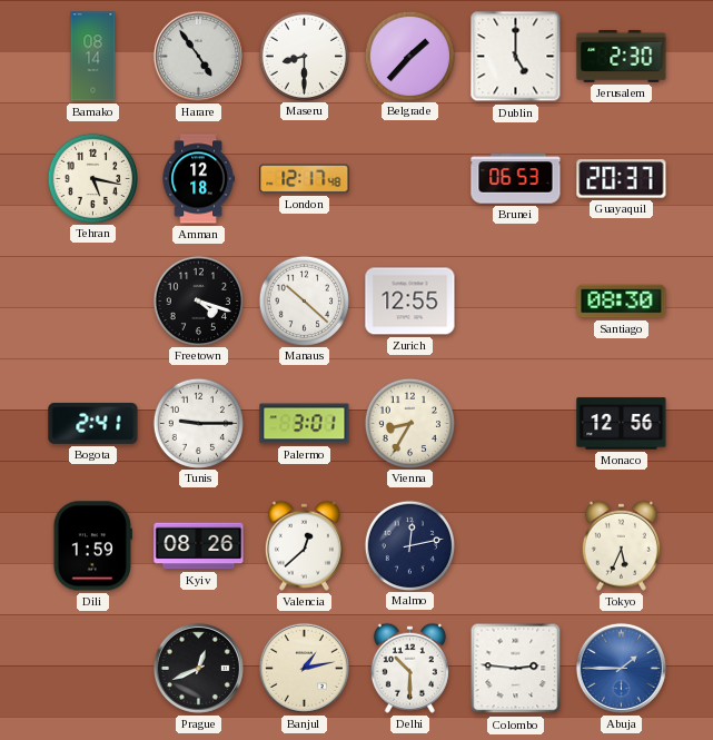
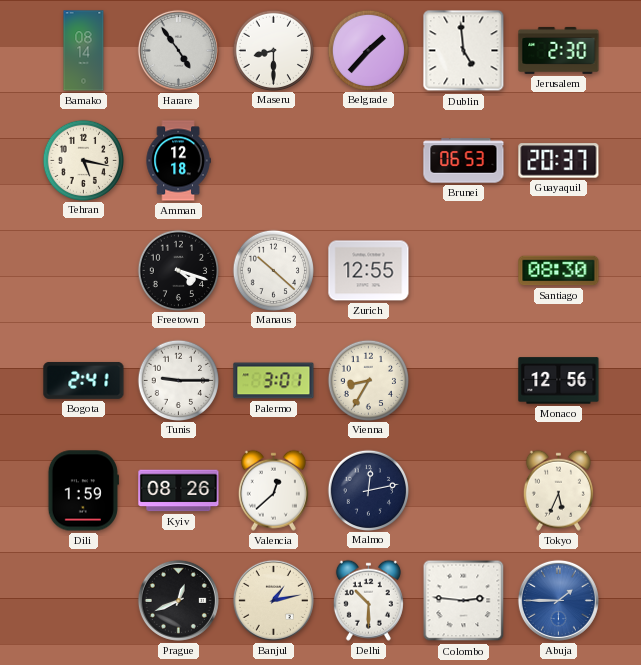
Dublin: 5:00 -> 4:59
London: 12:17 -> none
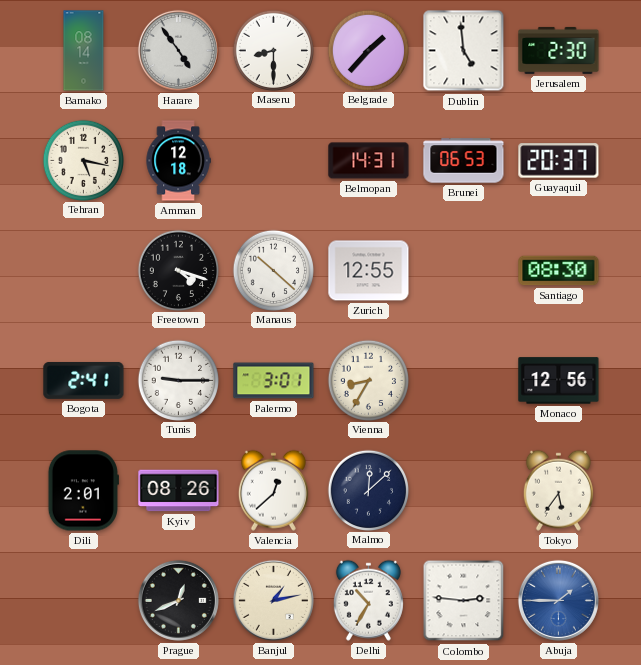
Belmopan: none -> 14:31
Dili: 1:59 -> 2:01
Malmo: 12:13 -> 12:08
Tokyo: 5:34 -> 5:36
Delhi: 10:30 -> 10:35
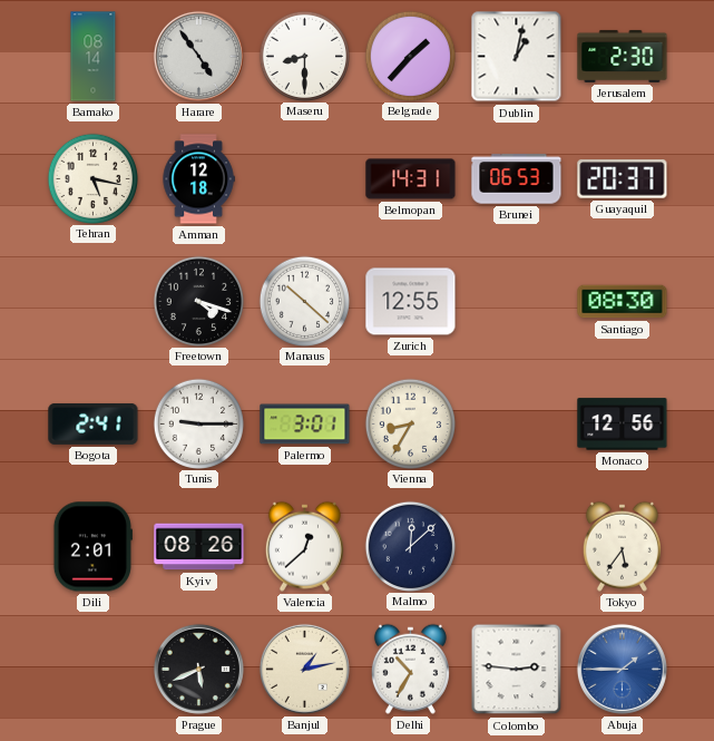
Dublin: 4:59 -> 1:02
Prague: 12:41 -> 5:41
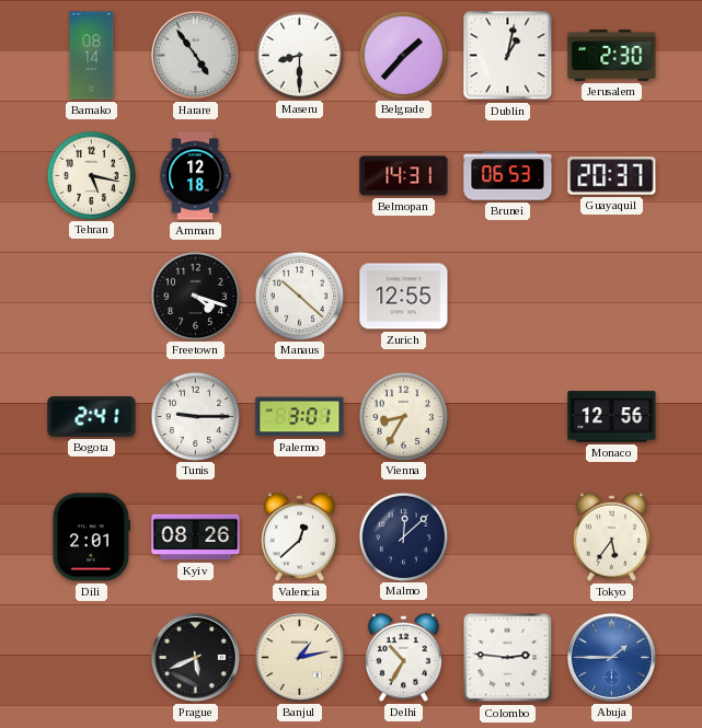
Santiago: 08:30 -> none
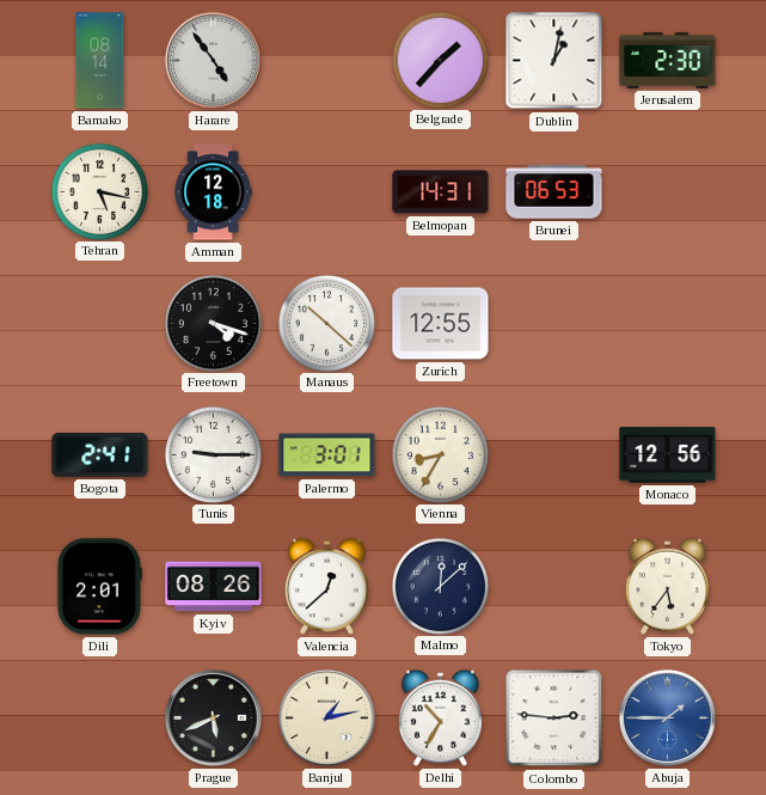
Maseru: 8:30 -> none
Guayaquil: 20:37 -> none
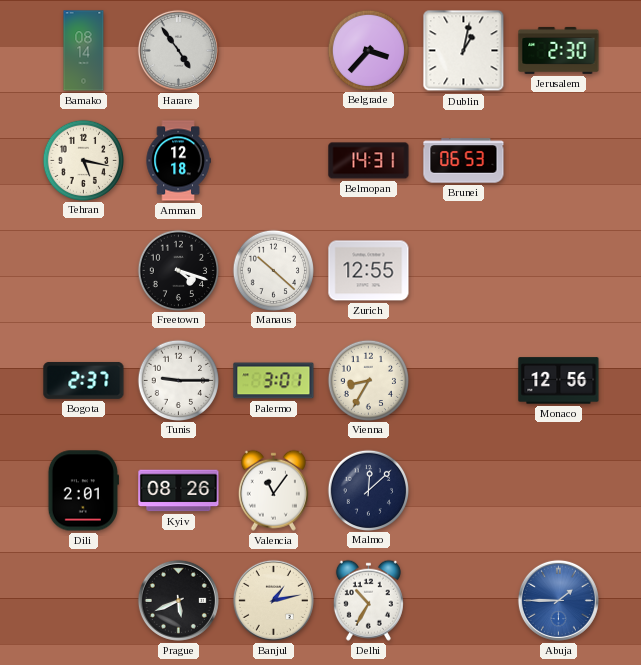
Belgrade: 1:37 -> 3:37
Bogota: 2:41 -> 2:37
Valencia: 12:38 -> 11:06
Tokyo: 5:36 -> none
Colombo: 2:46 -> none
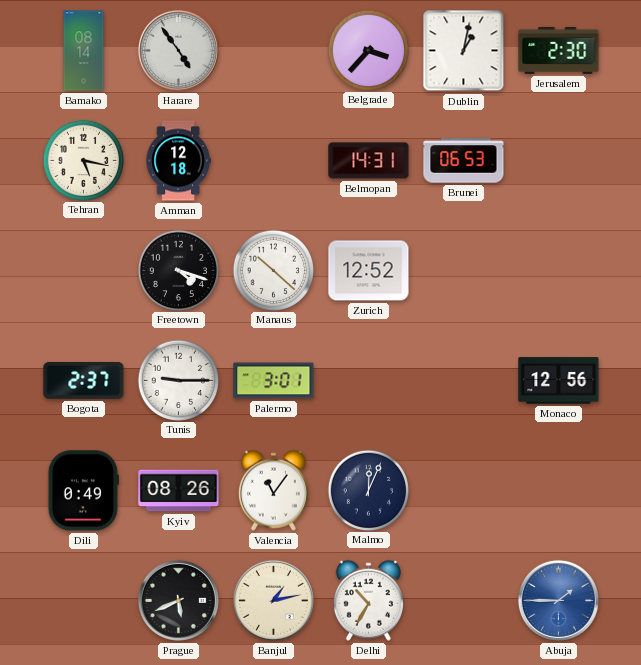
Zurich: 12:55 -> 12:52
Vienna: 8:35 -> none
Dili: 2:01 -> 0:49
Malmo: 12:08 -> 12:04
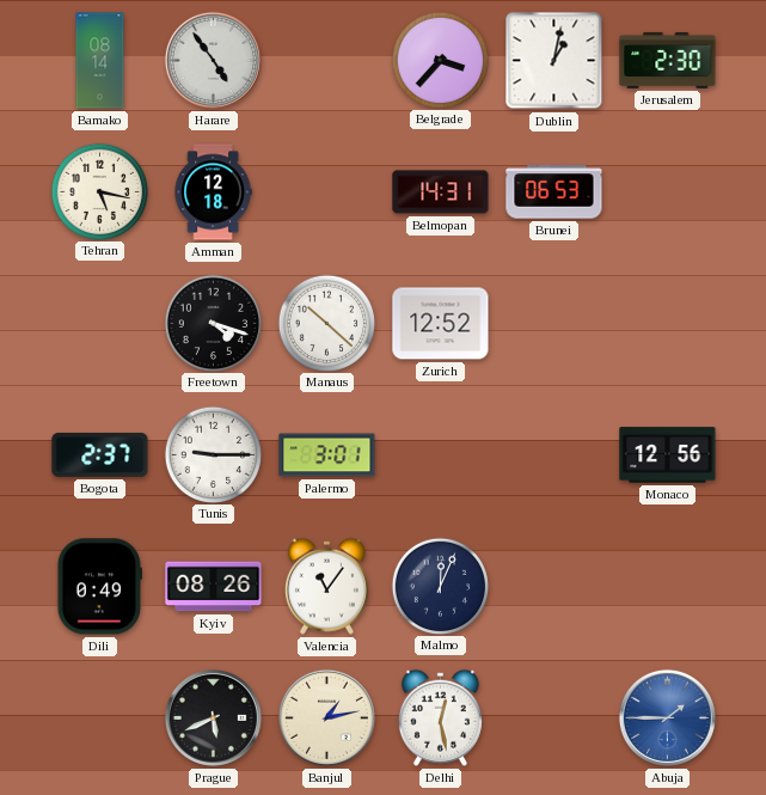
Delhi: 10:35 -> 12:28
